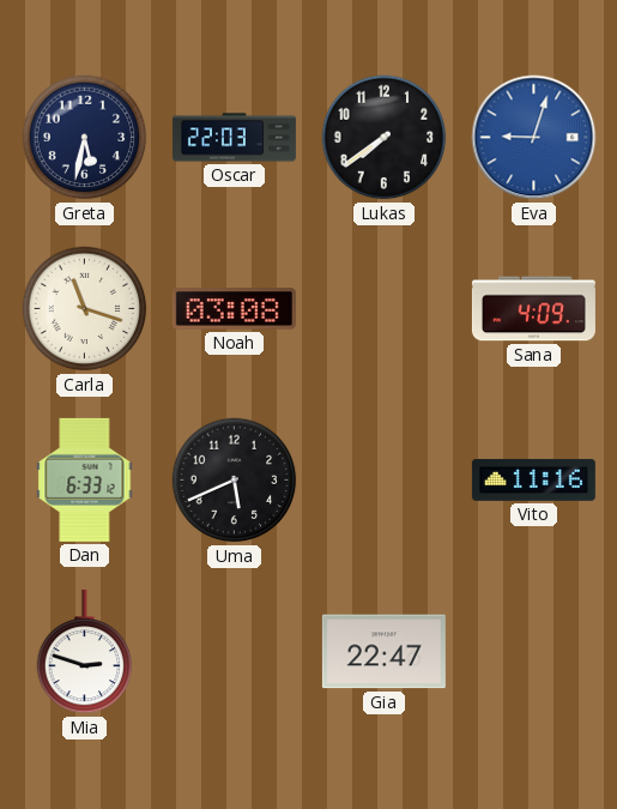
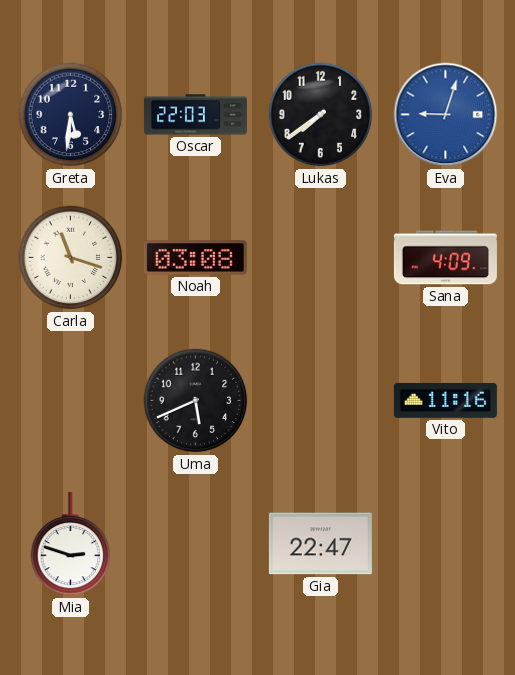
Greta: 5:32 -> 5:31
Dan: 6:33 -> none
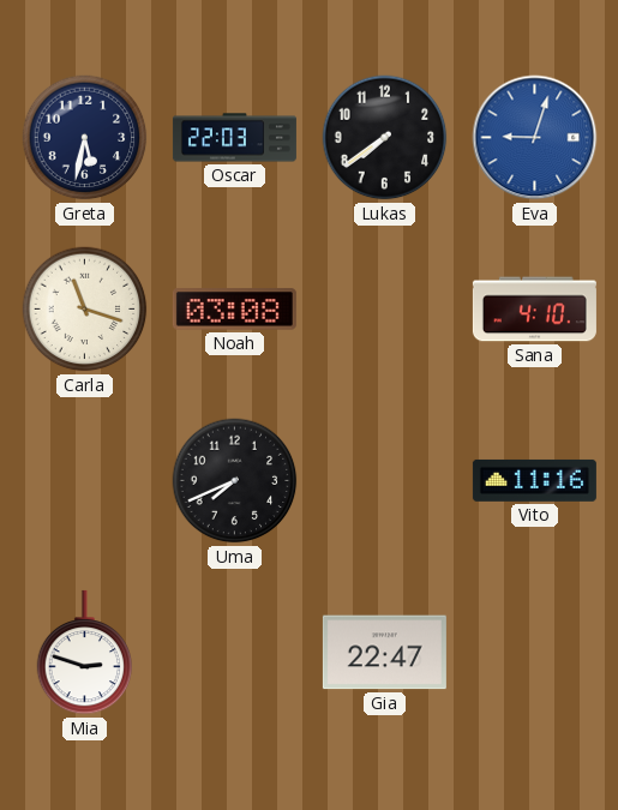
Greta: 5:31 -> 5:32
Sana: 4:09 -> 4:10
Uma: 5:41 -> 7:41
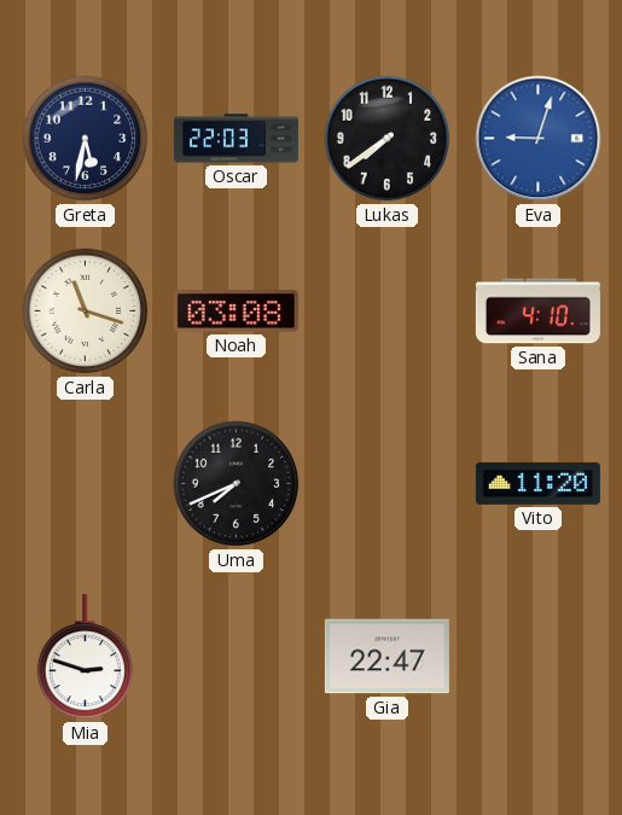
Vito: 11:16 -> 11:20
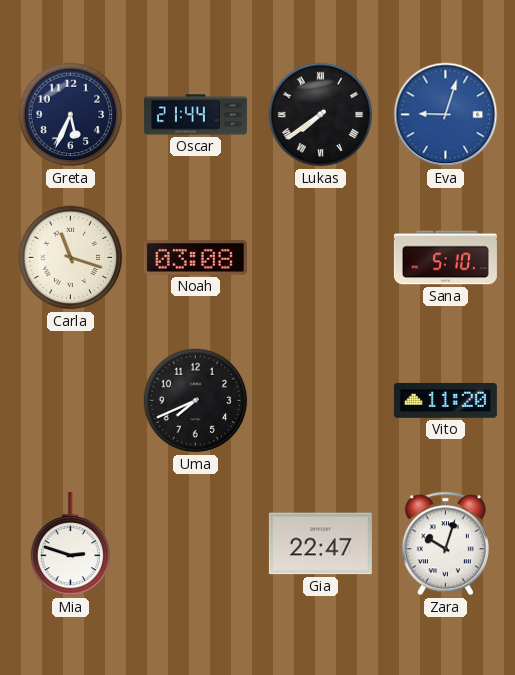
Greta: 5:32 -> 5:34
Oscar: 22:03 -> 21:44
Lukas numerals: Arabic -> Roman
Sana: 4:10 -> 5:10
Zara: none -> 10:03
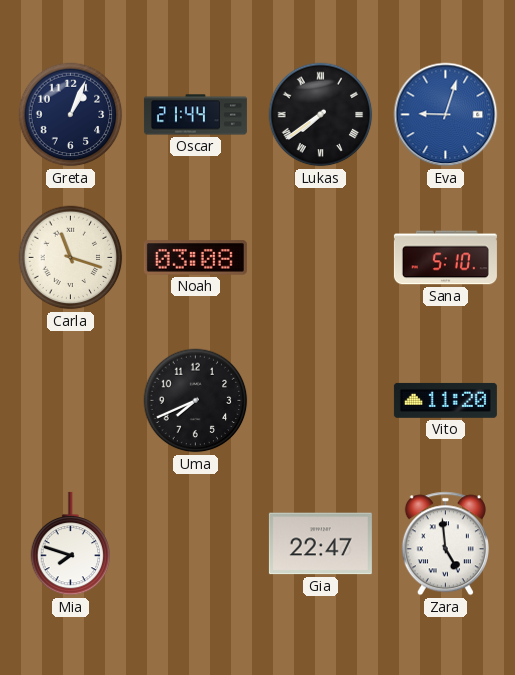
Greta: 5:34 -> 1:04
Mia: 2:48 -> 7:48
Zara: 10:03 -> 4:59
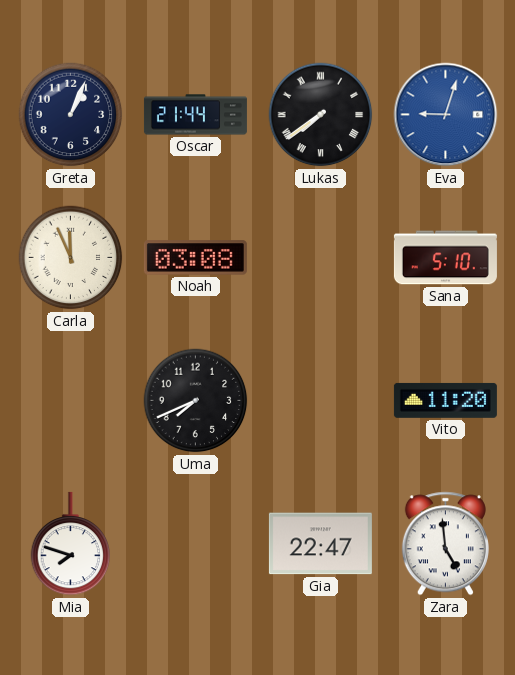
Carla: 11:18 -> 11:56
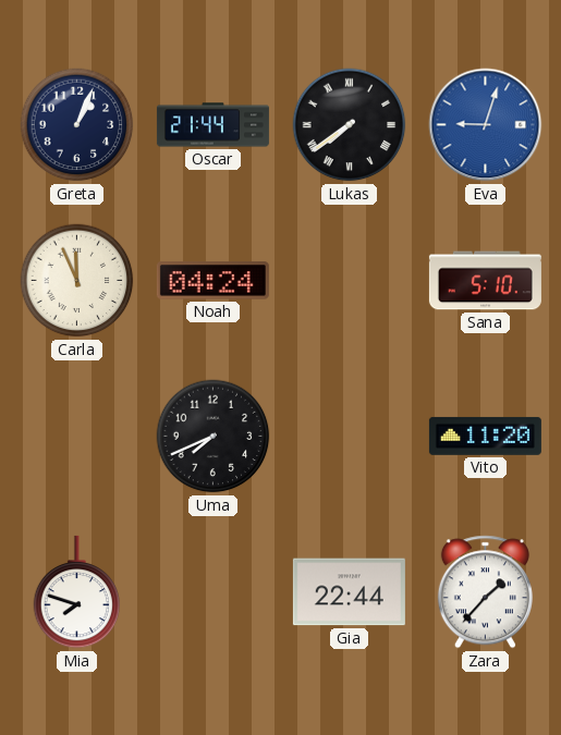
Noah: 03:08 -> 04:24
Gia: 22:47 -> 22:44
Zara: 4:59 -> 1:37
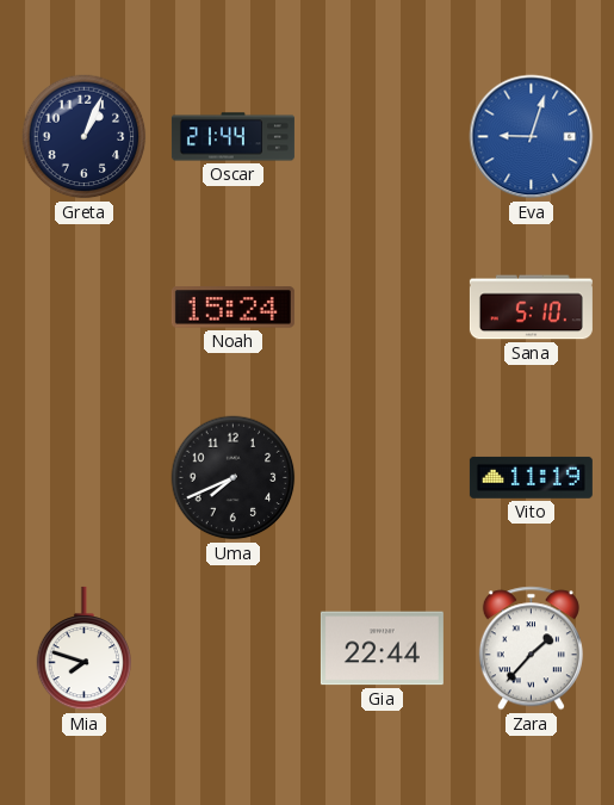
Lukas: 7:39 -> none
Carla: 11:56 -> none
Noah: 04:24 -> 15:24
Vito: 11:20 -> 11:19
